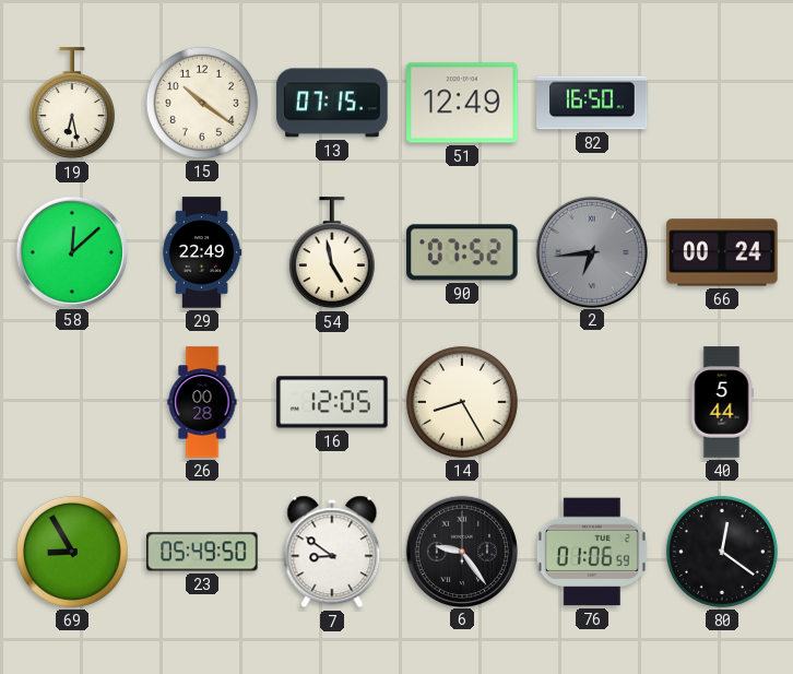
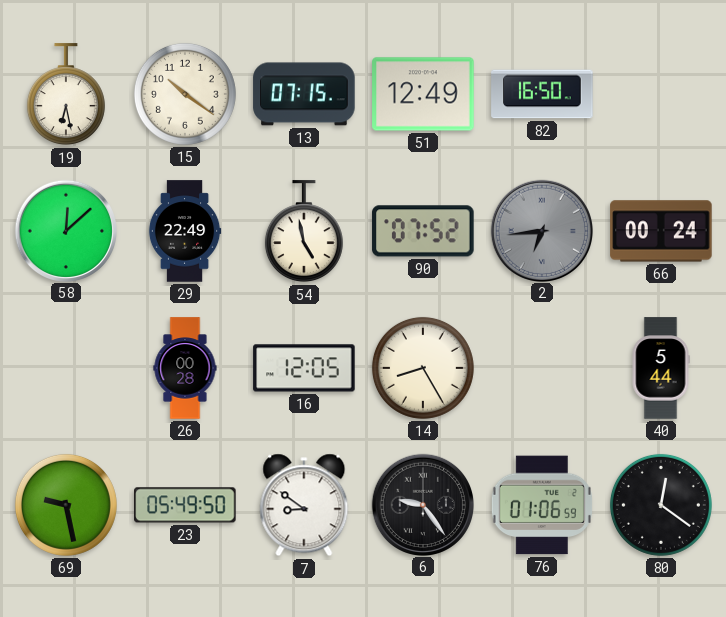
69: 8:55 -> 9:28
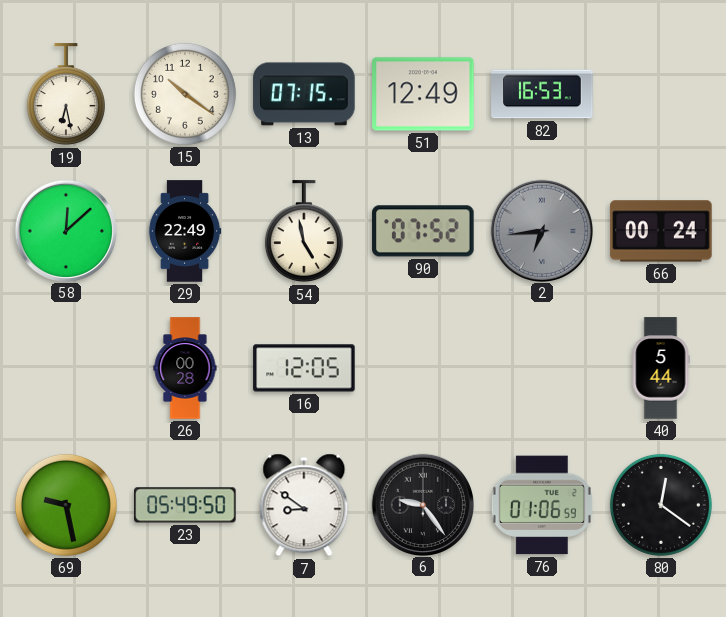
82: 16:50 -> 16:53
14: 8:25 -> none
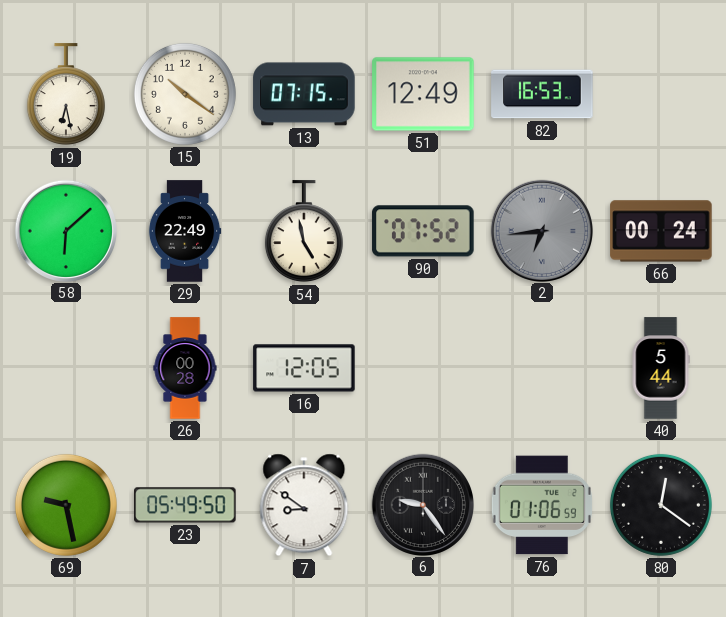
58: 12:08 -> 6:08
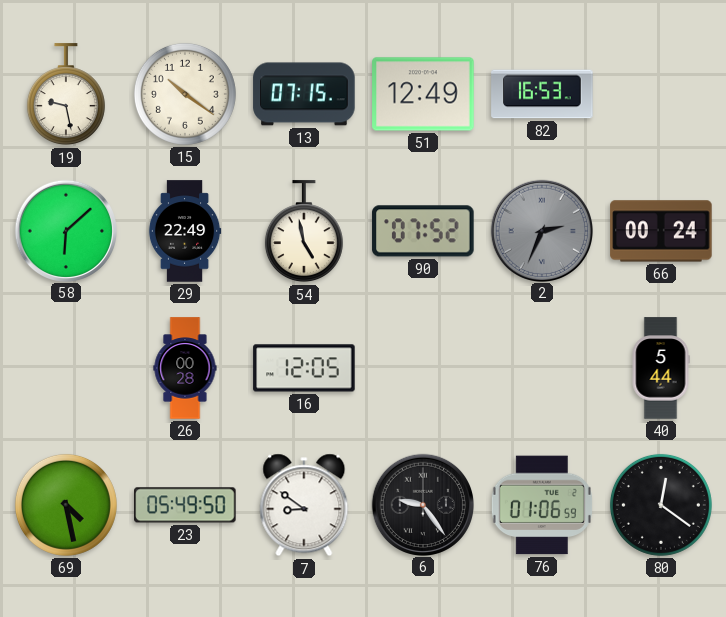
19: 6:28 -> 9:28
2: 6:44 -> 2:34
69: 9:28 -> 4:28
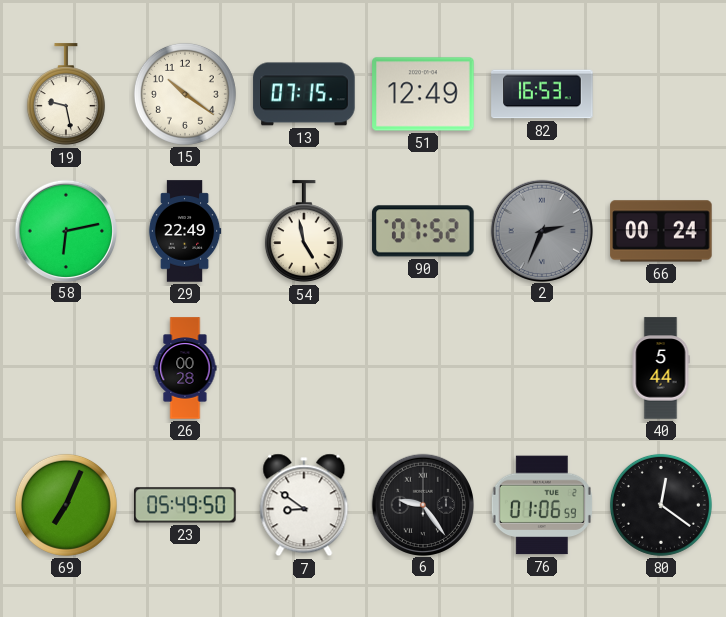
58: 6:08 -> 6:13
16: 12:05 -> none
69: 4:28 -> 7:04
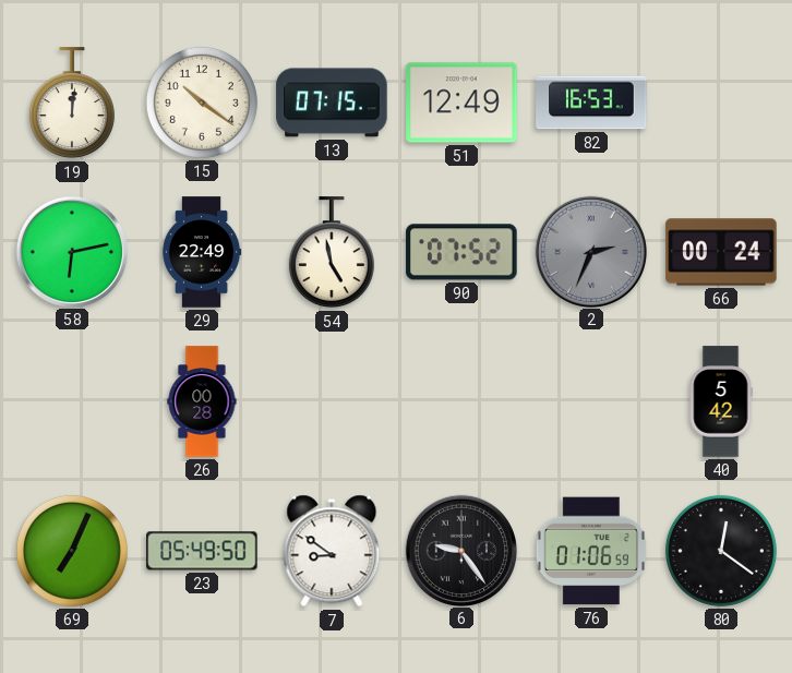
19: 9:28 -> 12:01
40: 5:44 -> 5:42
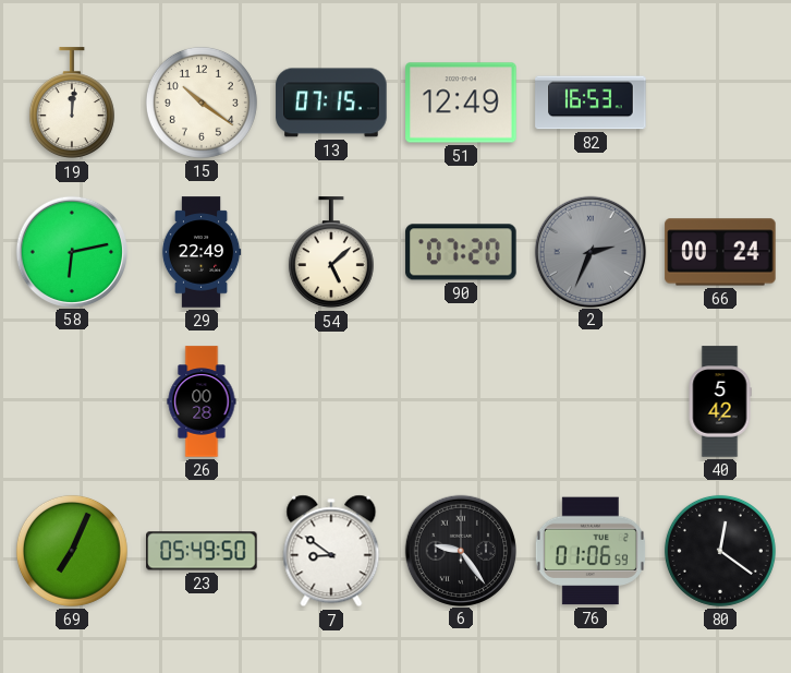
54: 4:58 -> 5:08
90: 07:52 -> 07:20
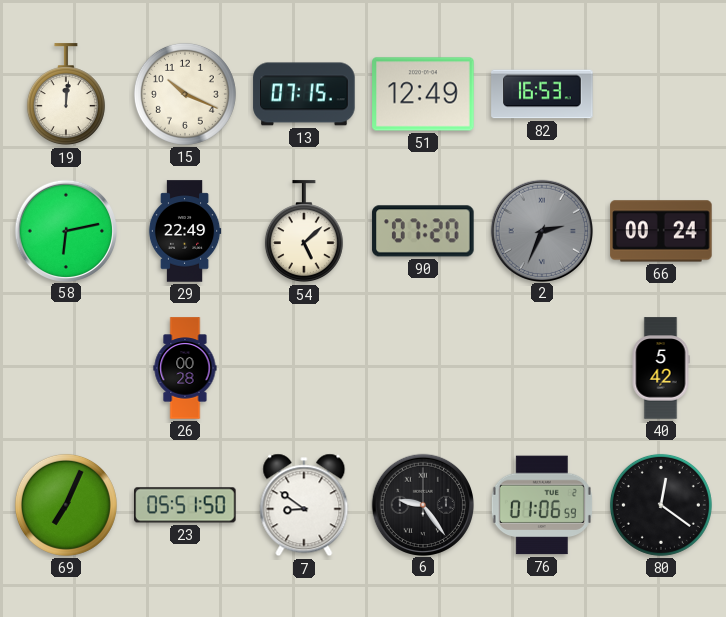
15: 10:21 -> 10:19
23: 05:49 -> 05:51
